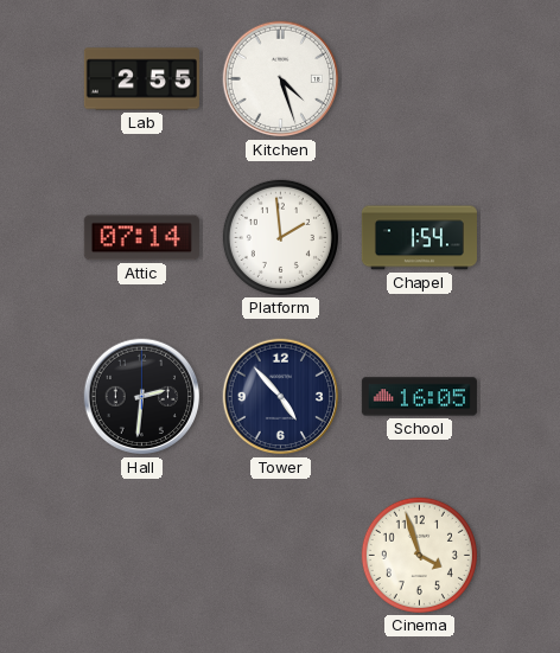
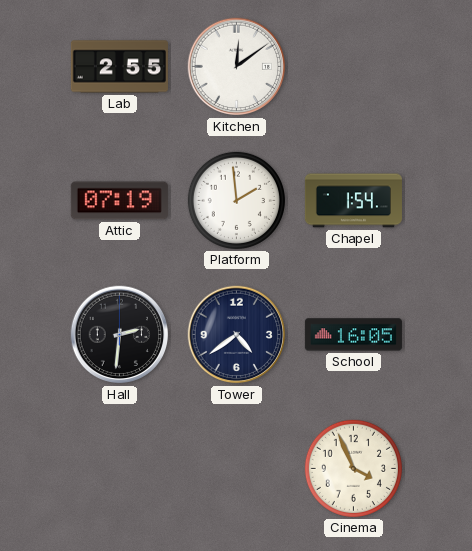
Kitchen: 4:27 -> 12:09
Attic: 07:14 -> 07:19
Tower: 4:53 -> 4:39
Cinema: 3:57 -> 3:56
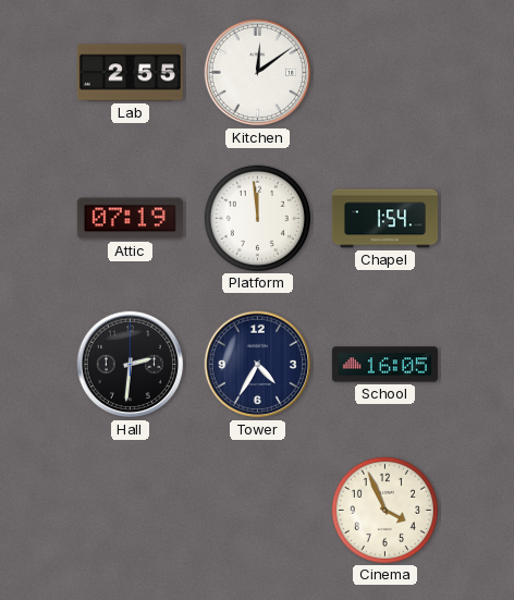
Platform: 1:59 -> 11:59
Tower: 4:39 -> 4:35
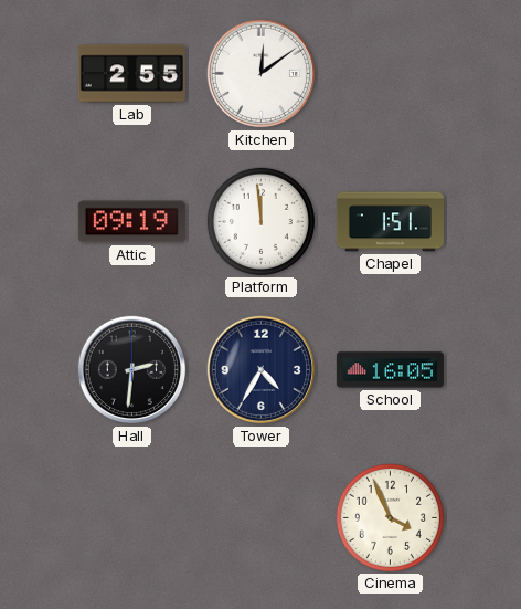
Attic: 07:19 -> 09:19
Chapel: 1:54 -> 1:51
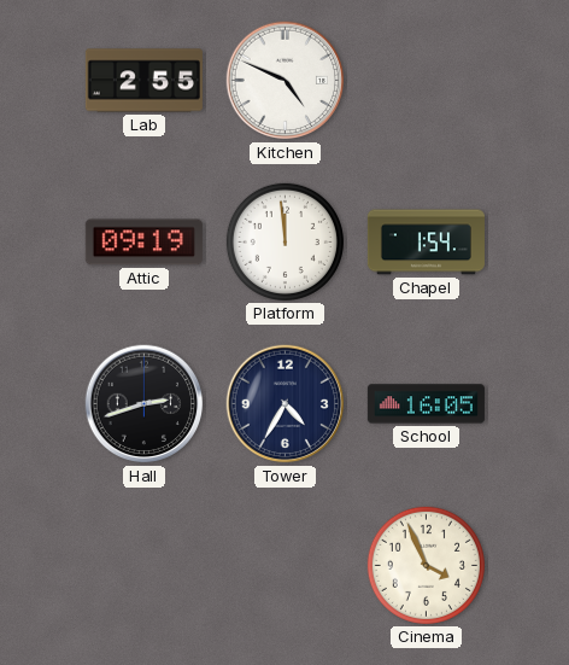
Kitchen: 12:09 -> 4:49
Chapel: 1:51 -> 1:54
Hall: 2:31 -> 2:42
